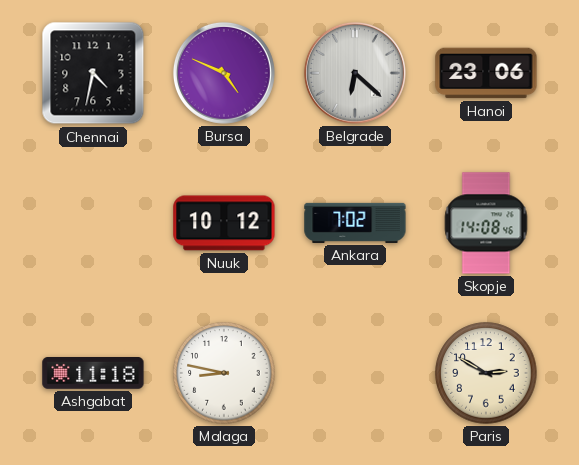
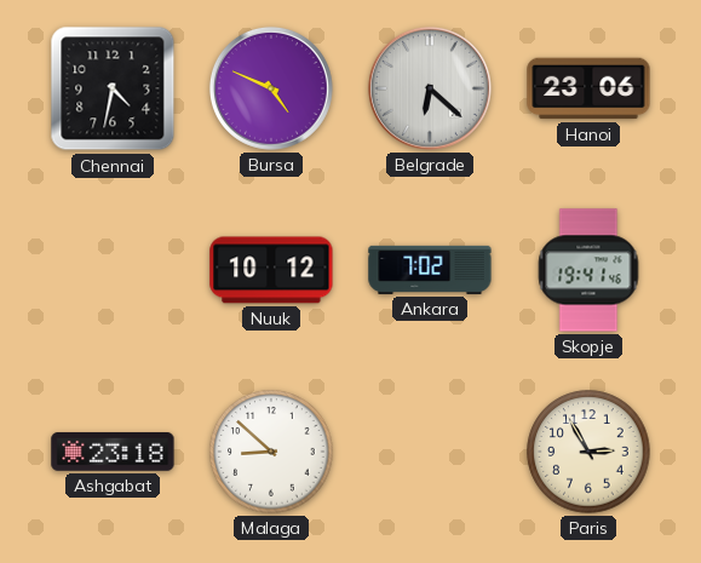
Skopje: 14:08 -> 19:41
Ashgabat: 11:18 -> 23:18
Malaga: 8:47 -> 8:52
Paris: 2:50 -> 2:55
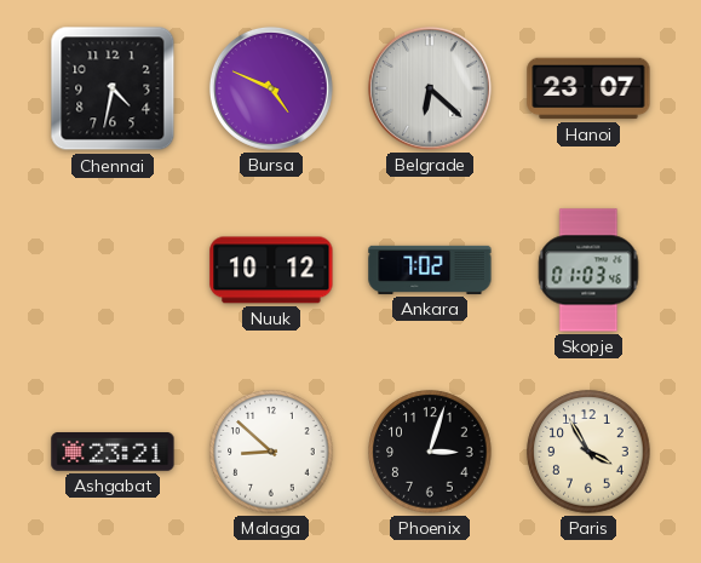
Hanoi: 23:06 -> 23:07
Skopje: 19:41 -> 01:03
Ashgabat: 23:18 -> 23:21
Phoenix: none -> 3:03
Paris: 2:55 -> 3:55
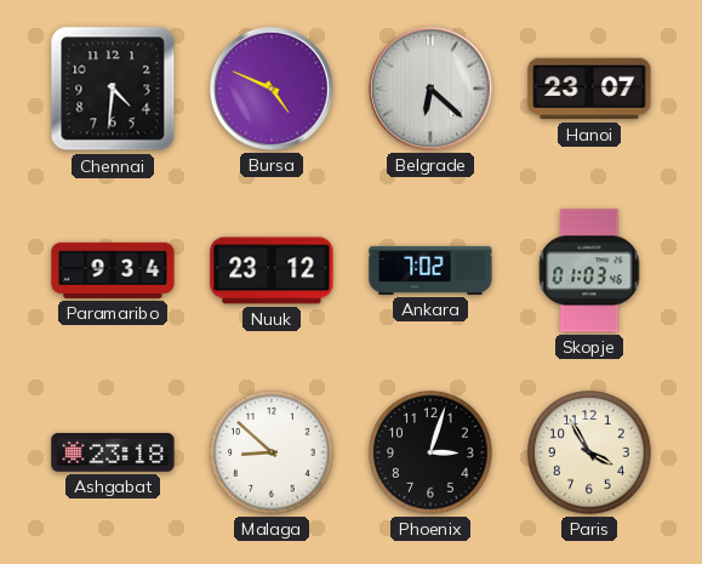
Chennai: 4:32 -> 4:31
Paramaribo: none -> 9:34
Nuuk: 10:12 -> 23:12
Ashgabat: 23:21 -> 23:18
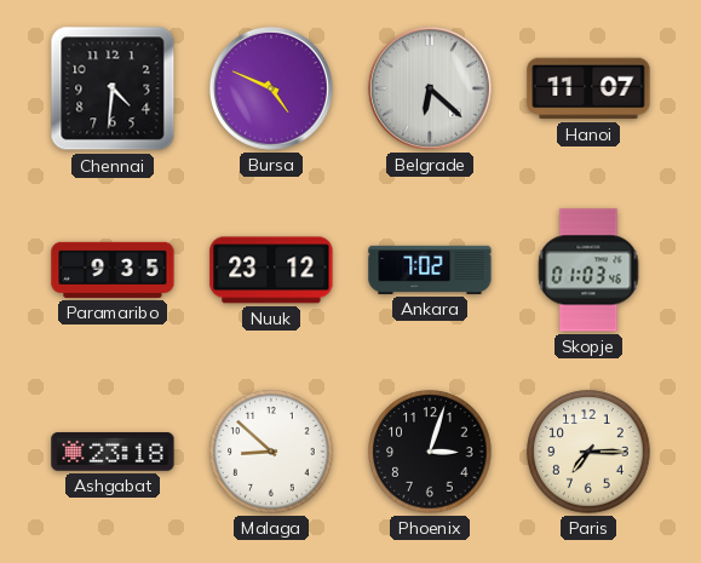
Hanoi: 23:07 -> 11:07
Paramaribo: 9:34 -> 9:35
Paris: 3:55 -> 7:15
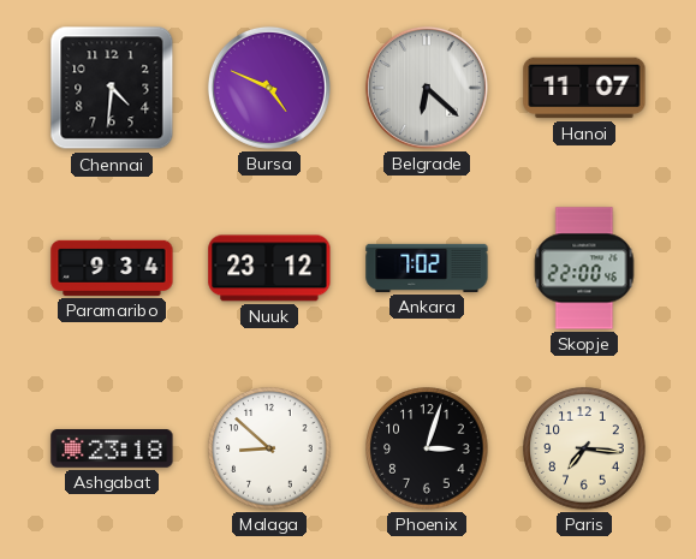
Paramaribo: 9:35 -> 9:34
Skopje: 01:03 -> 22:00
Paris: 7:15 -> 7:16
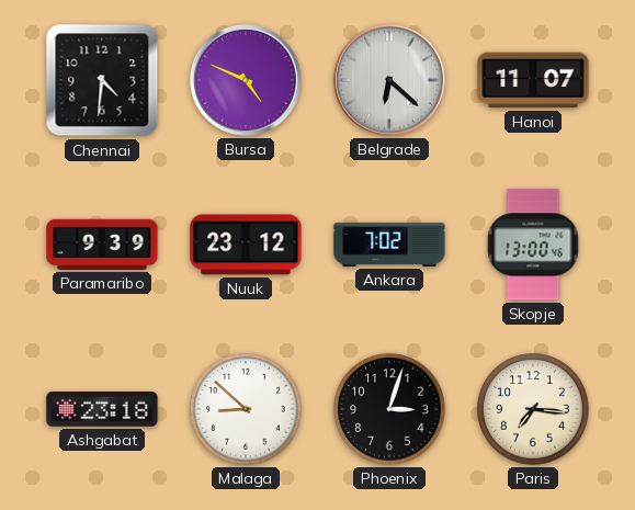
Paramaribo: 9:34 -> 9:39
Skopje: 22:00 -> 13:00
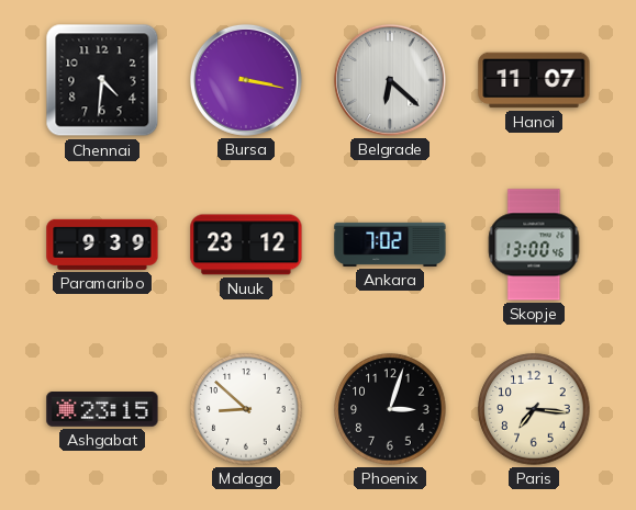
Bursa: 4:49 -> 3:17
Ashgabat: 23:18 -> 23:15
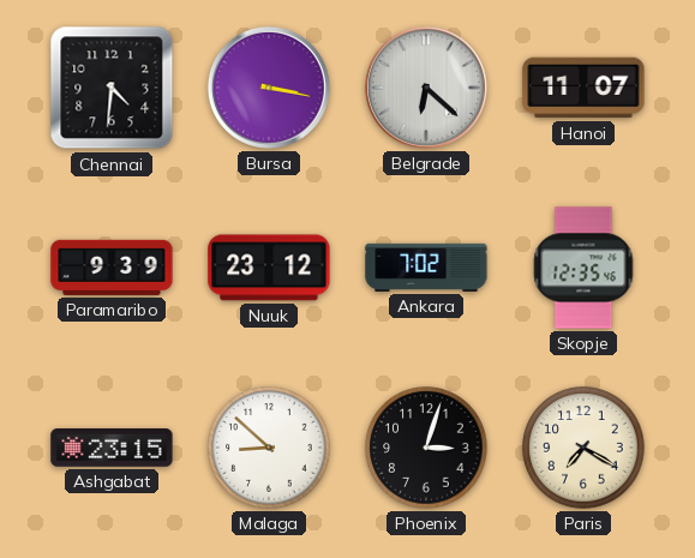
Skopje: 13:00 -> 12:35
Paris: 7:16 -> 7:20
